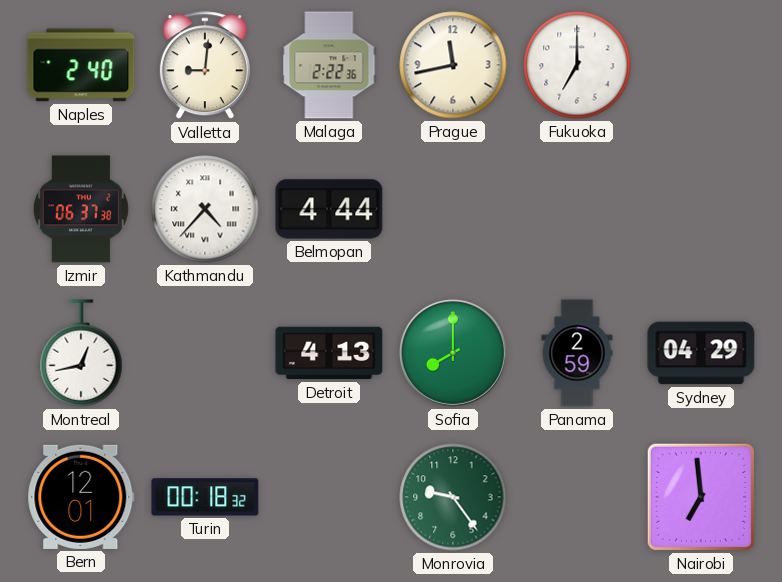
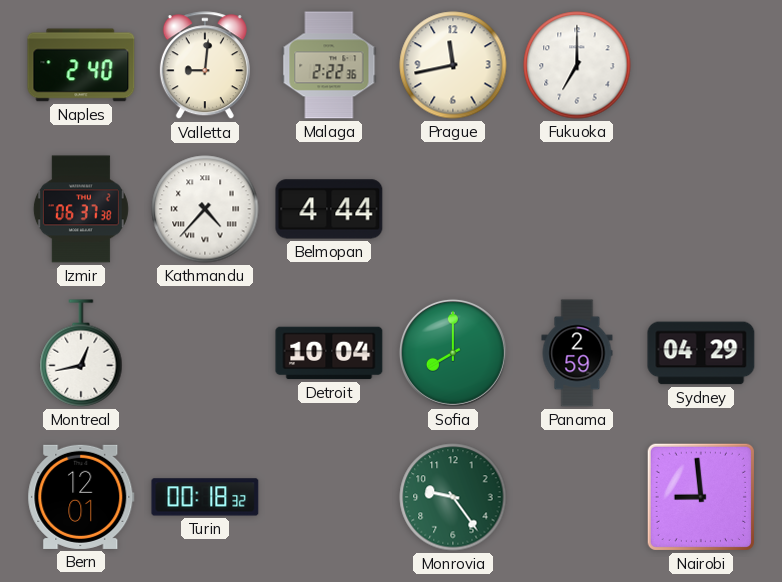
Detroit: 4:13 -> 10:04
Nairobi: 6:59 -> 8:59
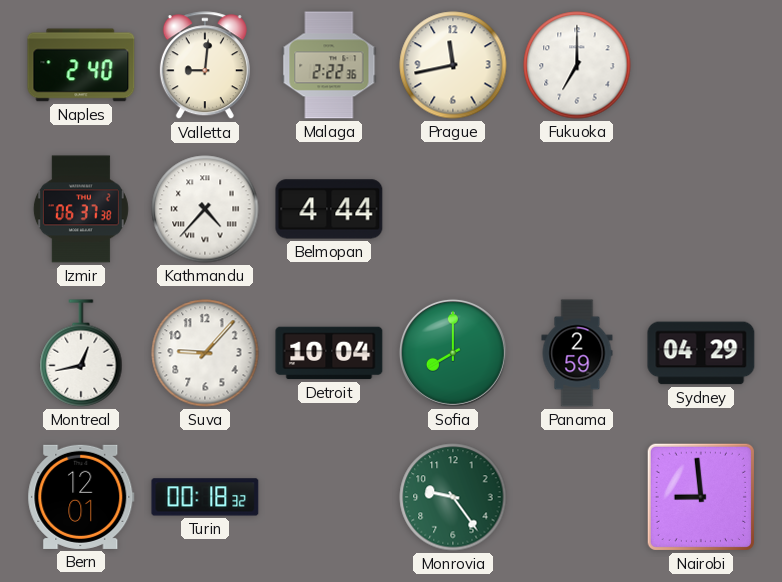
Suva: none -> 9:07
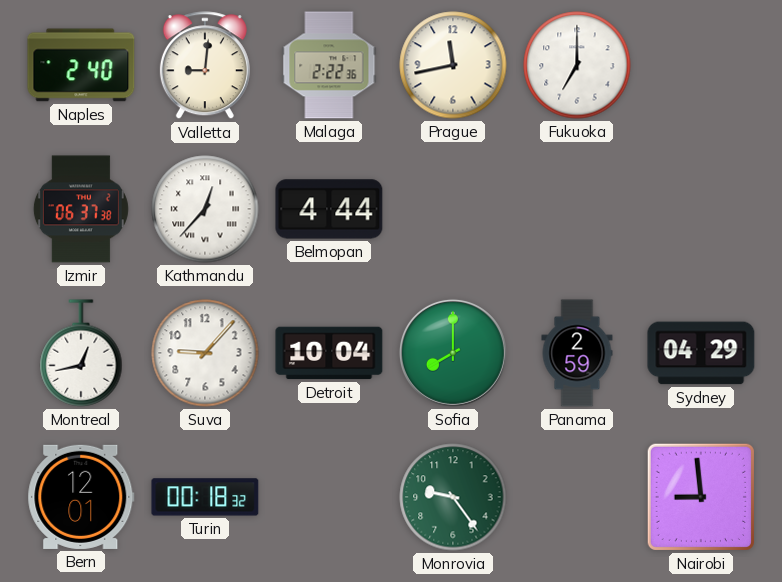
Kathmandu: 4:37 -> 12:37
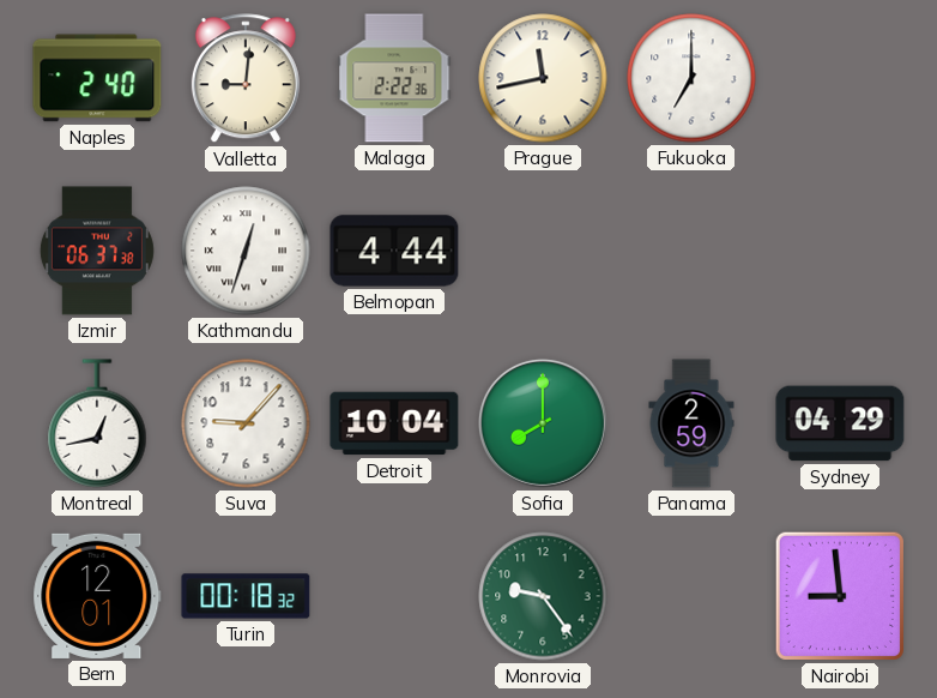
Kathmandu: 12:37 -> 12:33
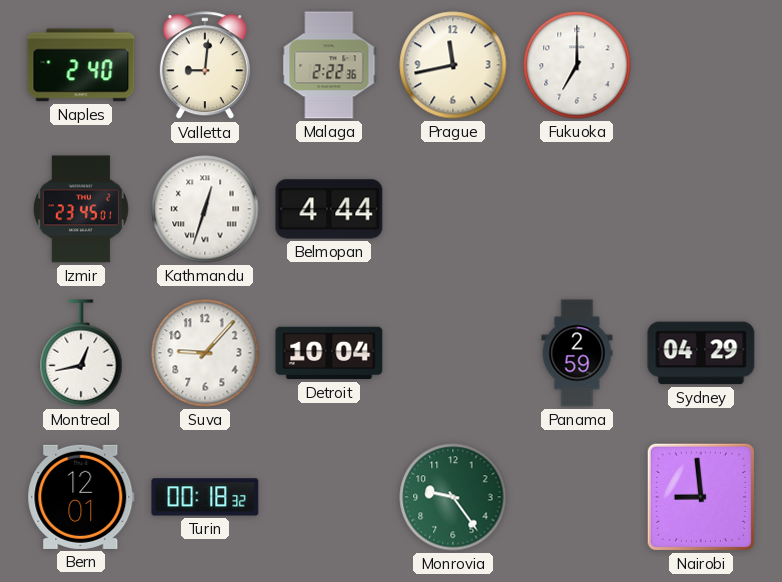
Izmir: 06:37 -> 23:45
Sofia: 8:00 -> none
